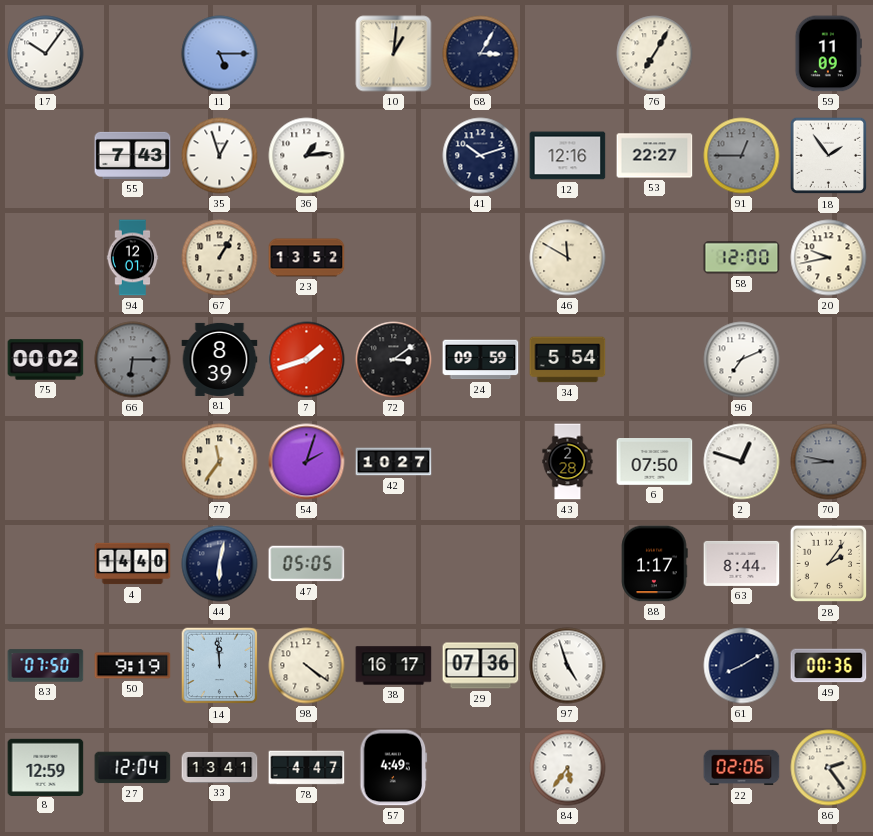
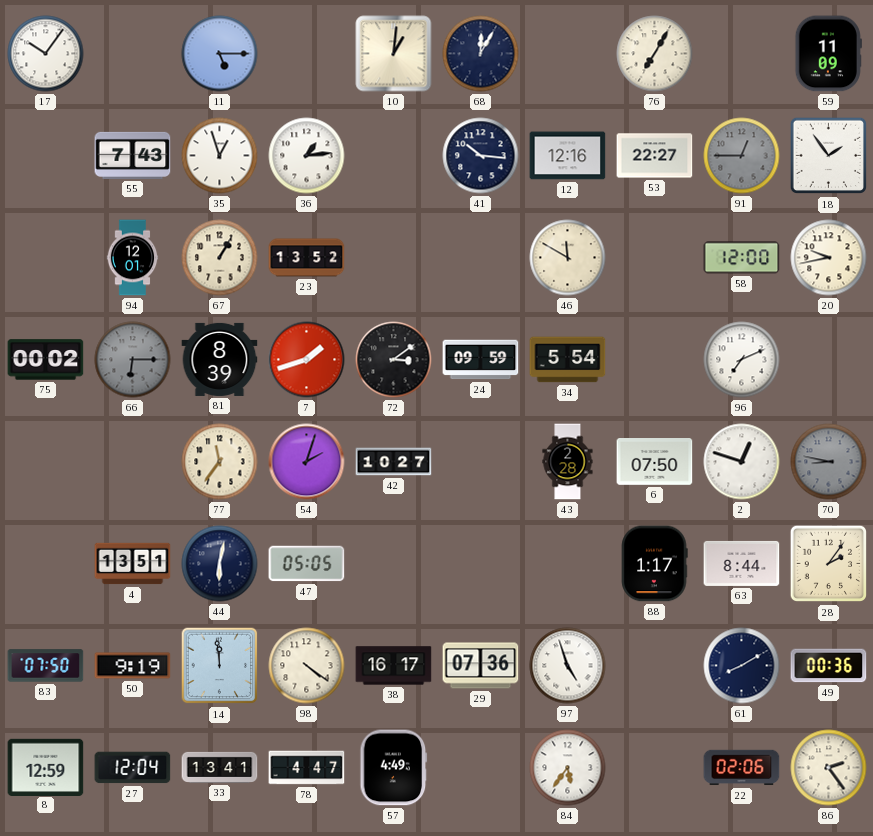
68: 3:05 -> 12:05
41: 10:12 -> 10:16
4: 14:40 -> 13:51
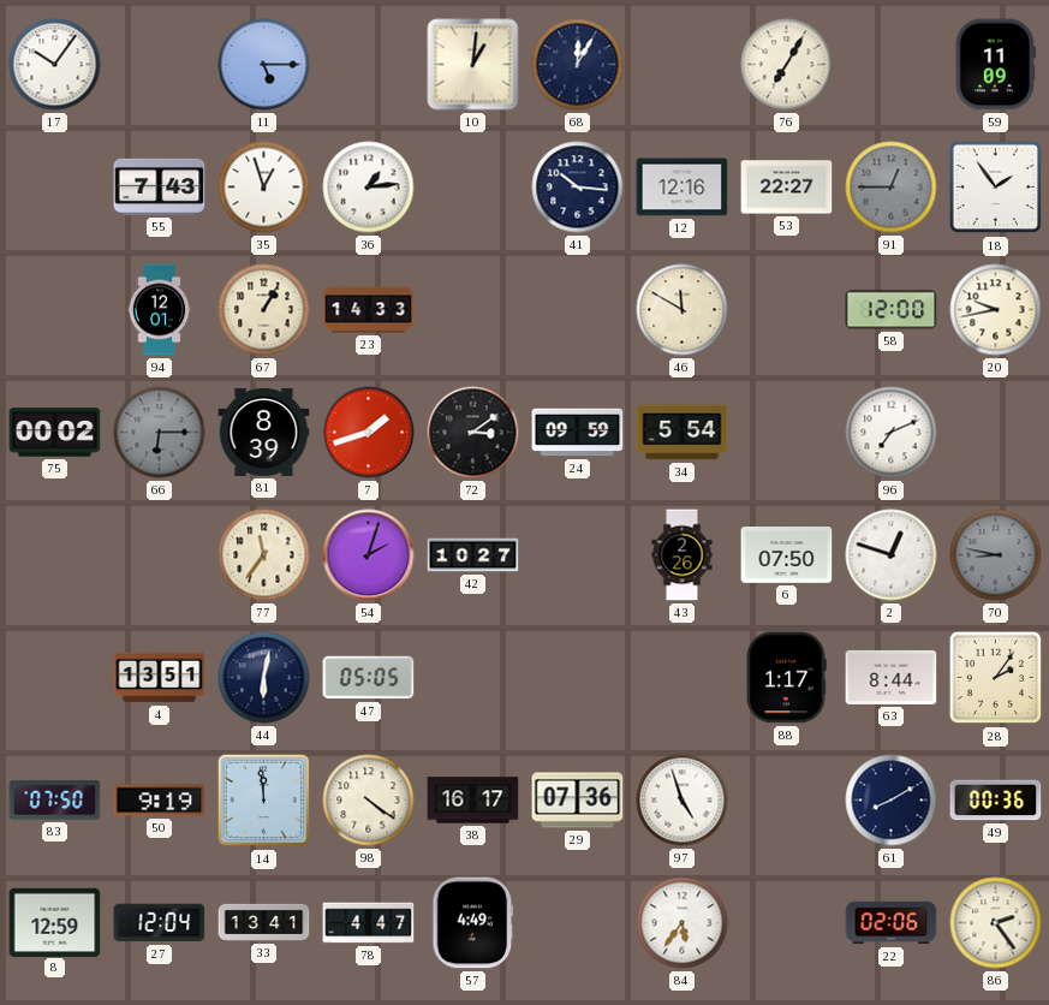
23: 13:52 -> 14:33
43: 2:28 -> 2:26
